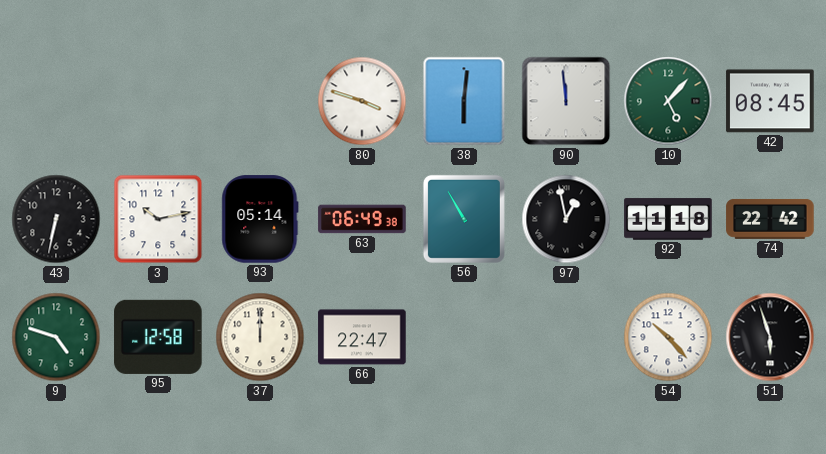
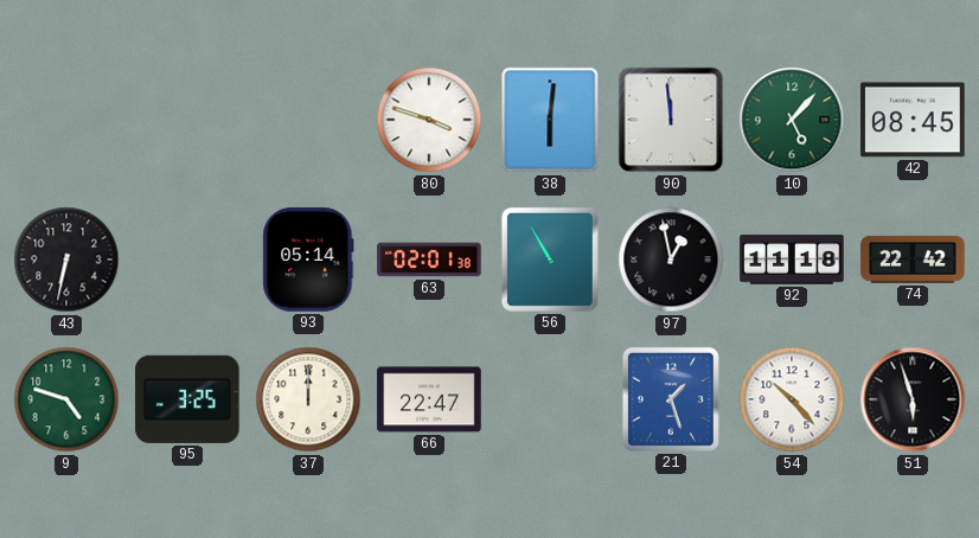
3: 10:13 -> none
63: 06:49 -> 02:01
95: 12:58 -> 3:25
21: none -> 1:27
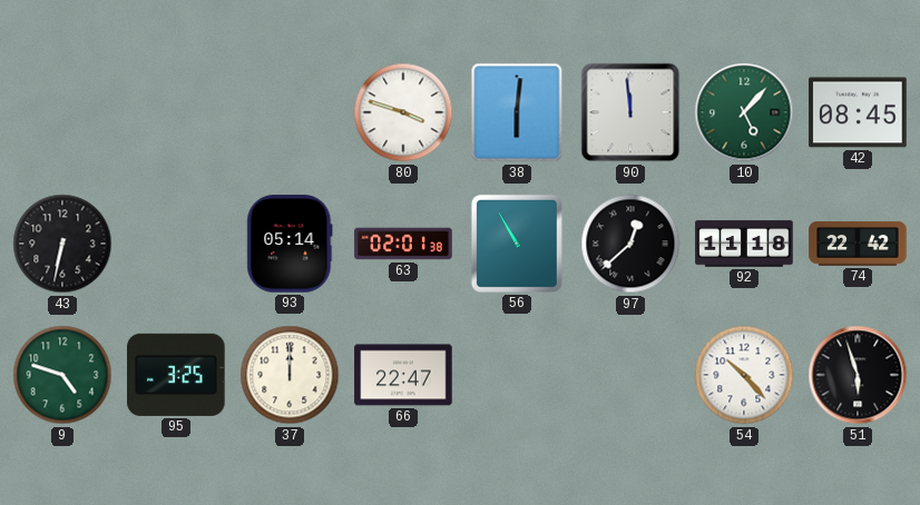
97: 12:58 -> 12:38
21: 1:27 -> none
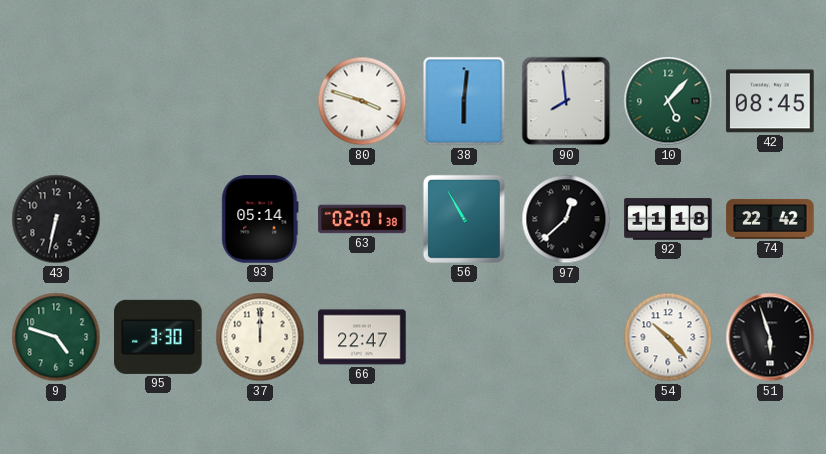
90: 11:59 -> 7:59
95: 3:25 -> 3:30
